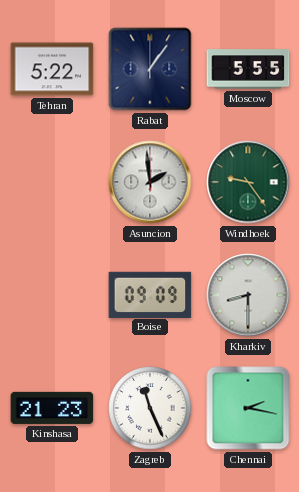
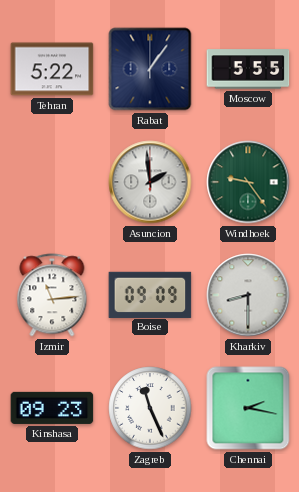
Izmir: none -> 11:14
Kinshasa: 21:23 -> 09:23
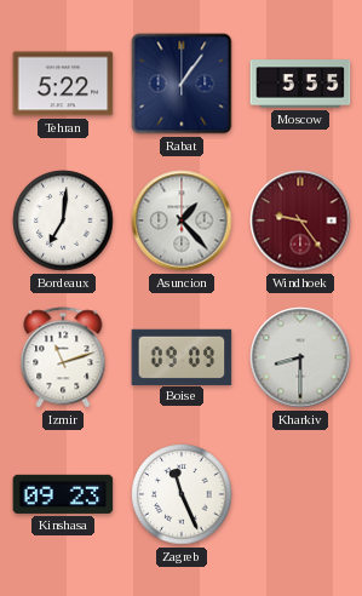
Bordeaux: none -> 7:01
Asuncion: 1:59 -> 1:23
Windhoek dial: green -> burgundy
Izmir: 11:14 -> 11:12
Chennai: 2:17 -> none
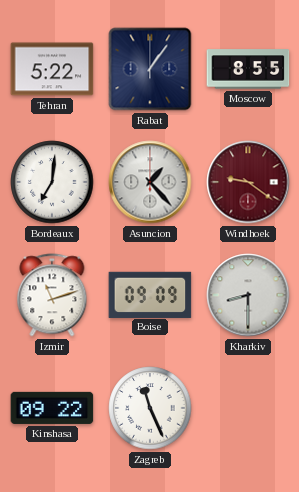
Moscow: 5:55 -> 8:55
Windhoek: 9:24 -> 9:21
Kinshasa: 09:23 -> 09:22
